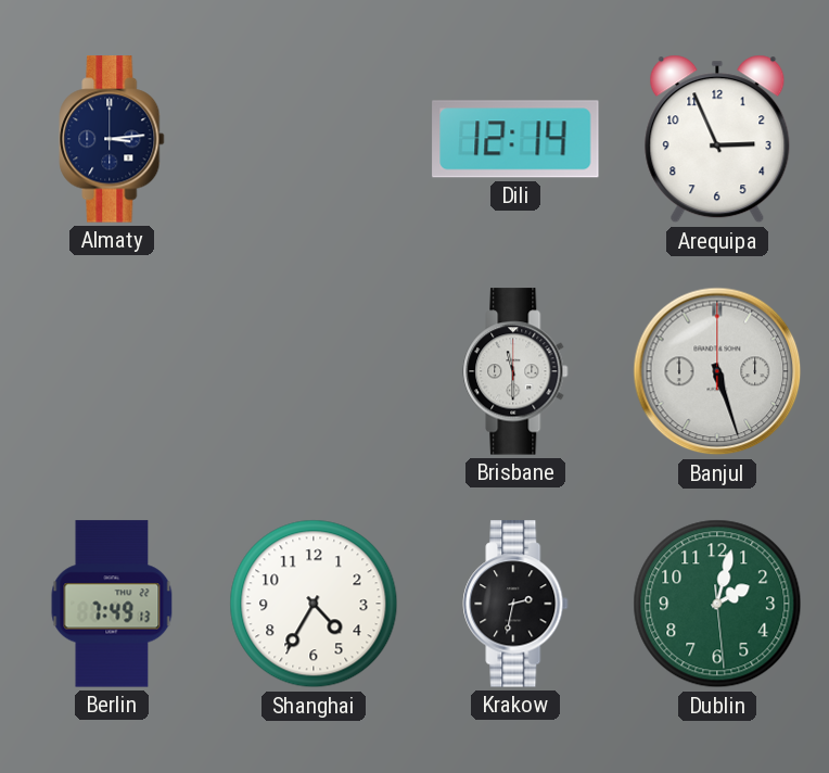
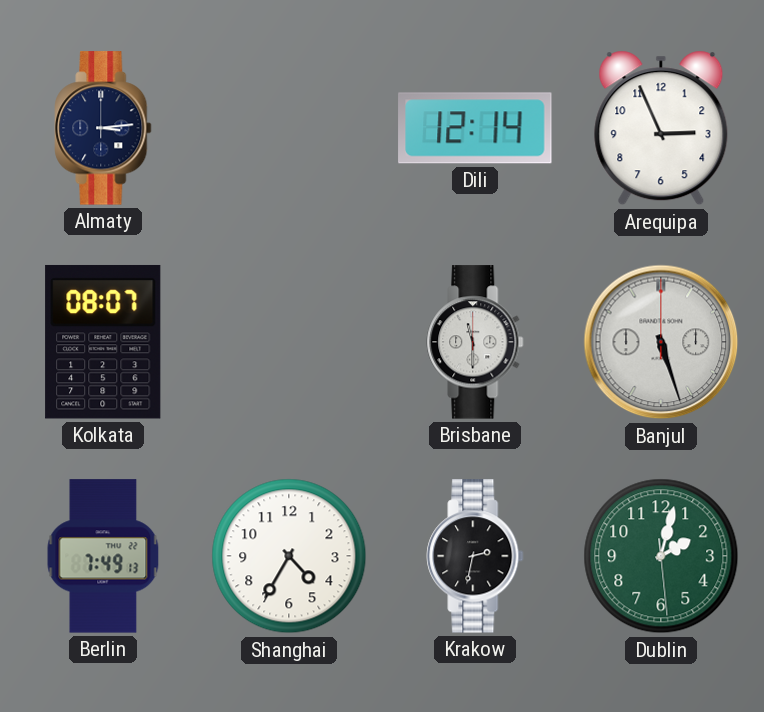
Kolkata: none -> 08:07
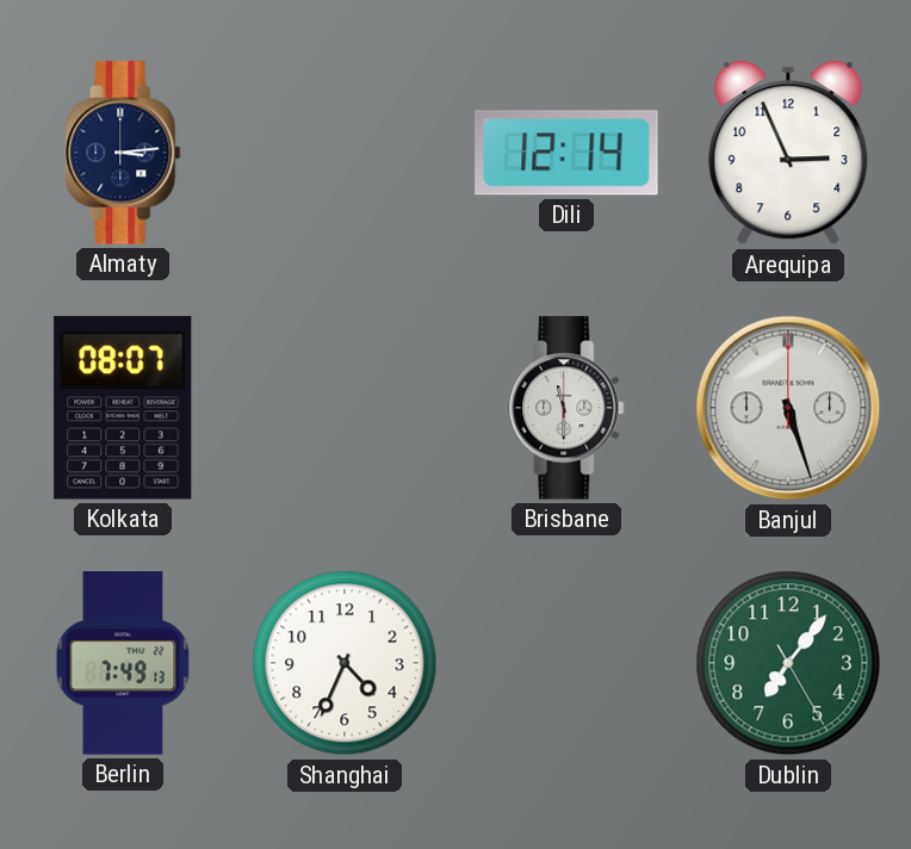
Shanghai: 4:35 -> 4:34
Krakow: 2:32 -> none
Dublin: 2:02 -> 7:06
